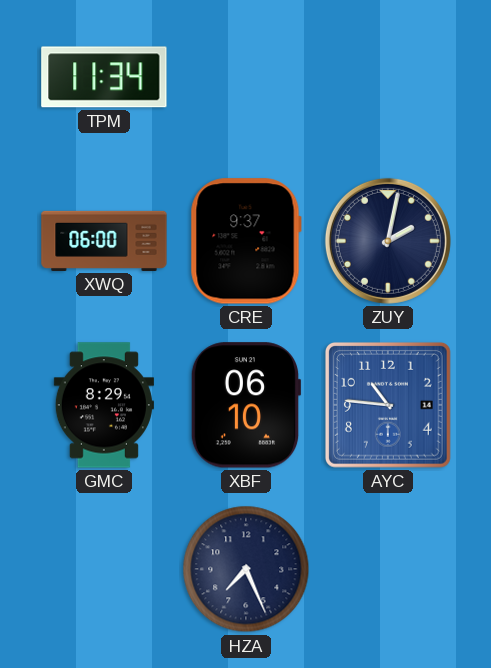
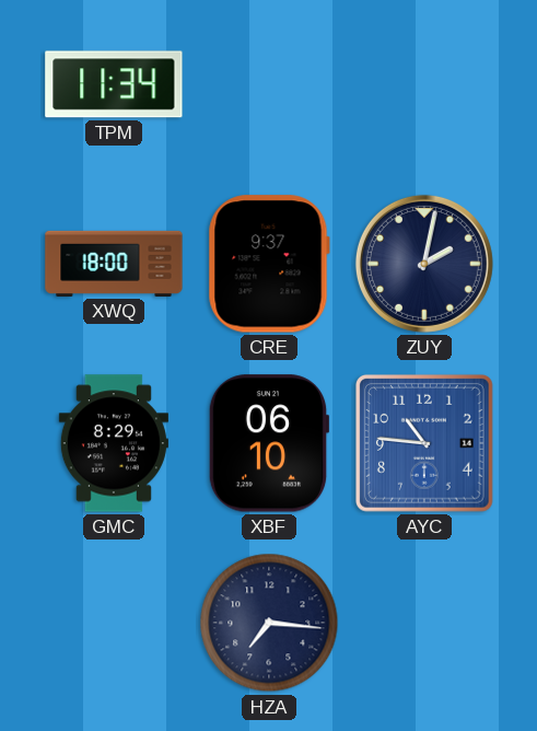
XWQ: 06:00 -> 18:00
HZA: 7:26 -> 7:16
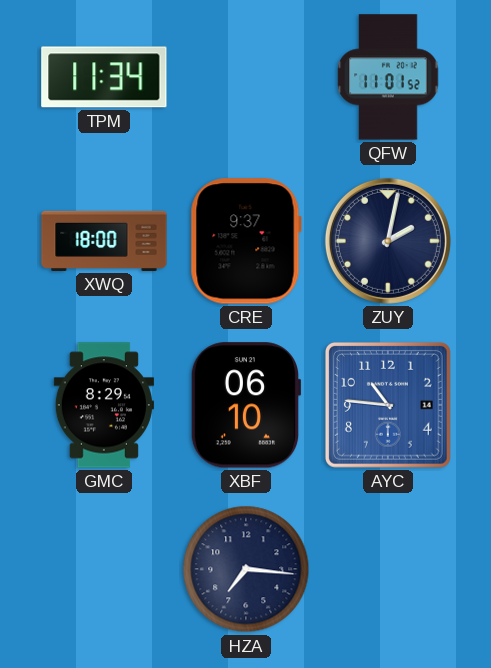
QFW: none -> 11:01
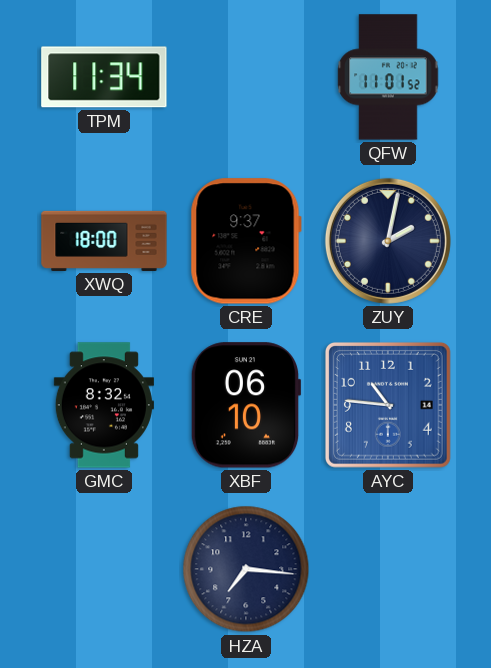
GMC: 8:29 -> 8:32
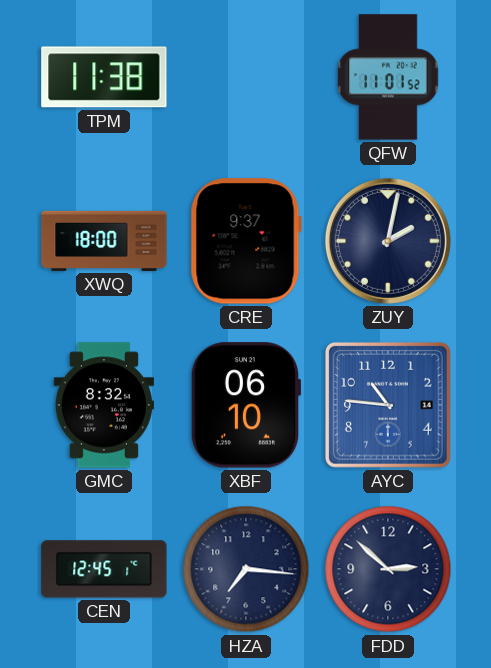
TPM: 11:34 -> 11:38
CEN: none -> 12:45
FDD: none -> 2:52
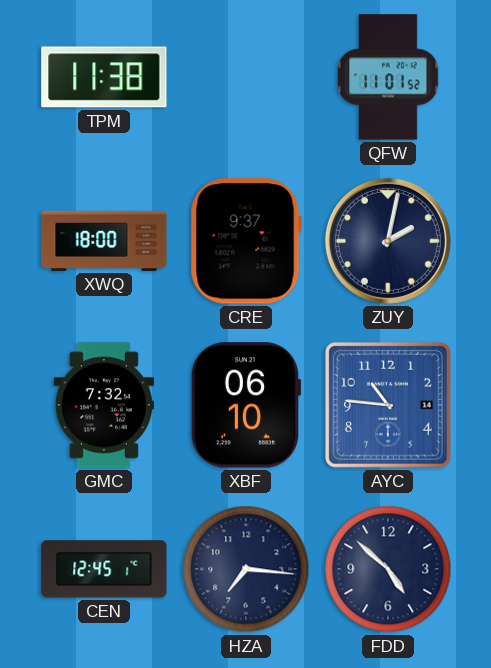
GMC: 8:32 -> 7:32
FDD: 2:52 -> 4:52
